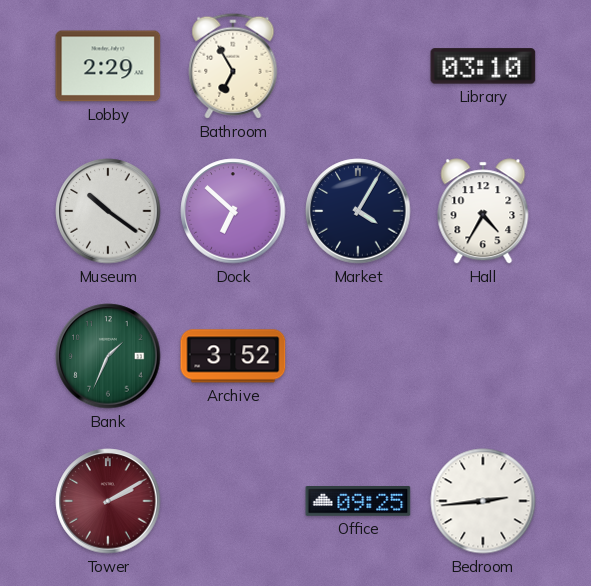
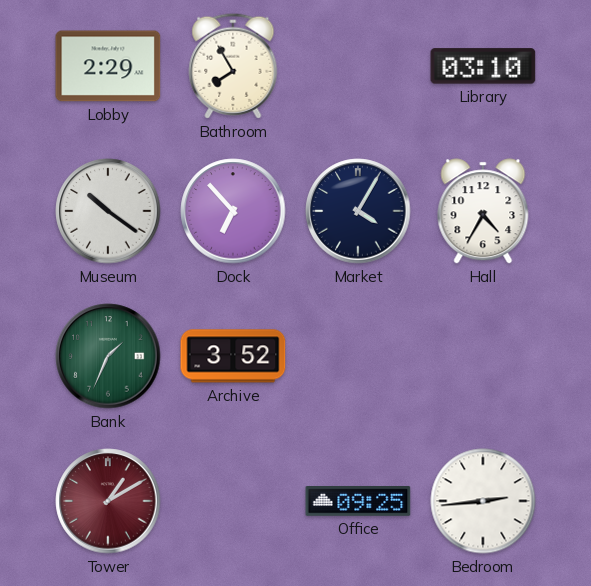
Bathroom: 6:55 -> 7:55
Dock: 6:52 -> 6:53
Tower: 2:10 -> 1:10
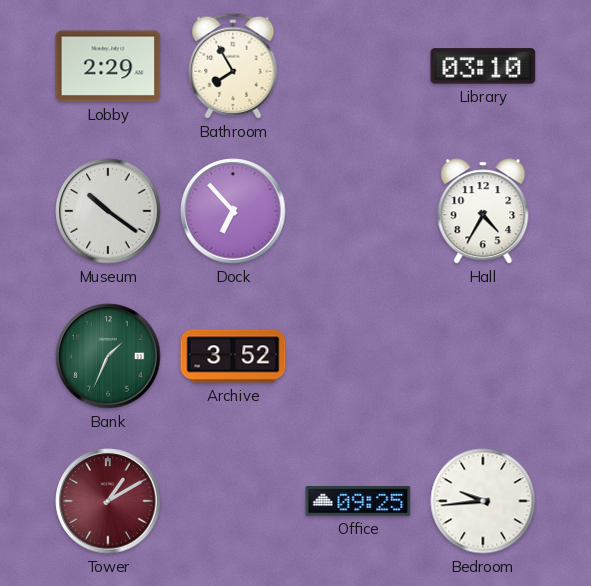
Market: 4:05 -> none
Bedroom: 2:44 -> 9:44
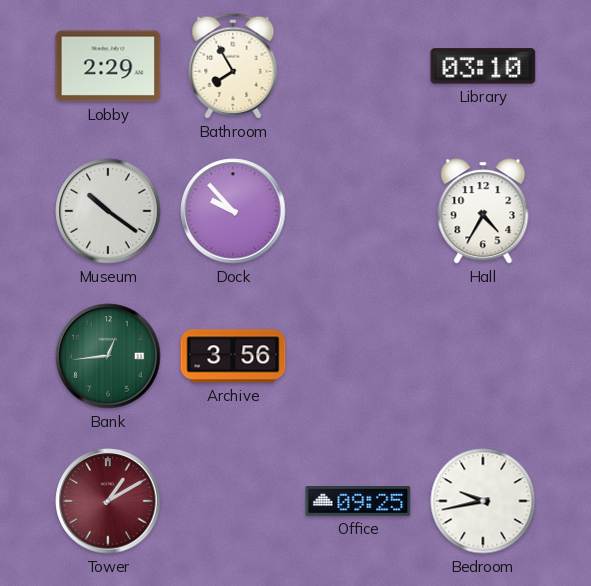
Dock: 6:53 -> 9:53
Bank: 1:34 -> 12:44
Archive: 3:52 -> 3:56
Bedroom: 9:44 -> 9:43
